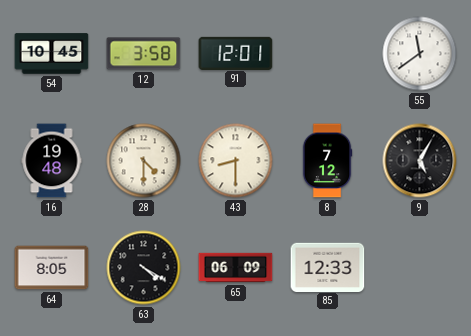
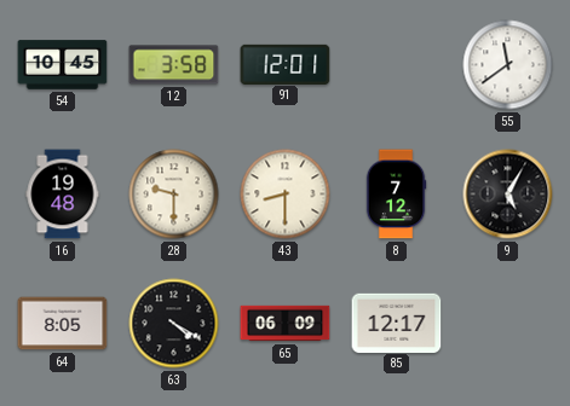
28: 4:30 -> 9:30
85: 12:33 -> 12:17
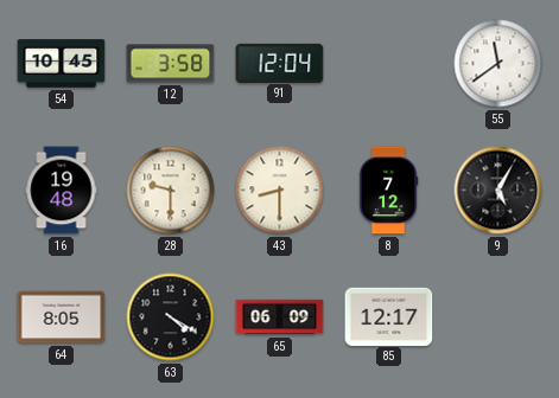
91: 12:01 -> 12:04
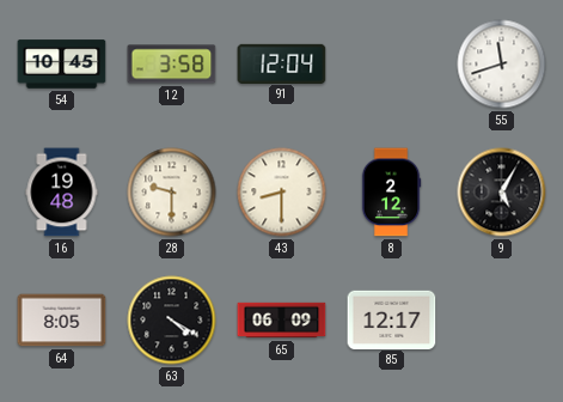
55: 11:39 -> 11:42
8: 7:12 -> 2:12
